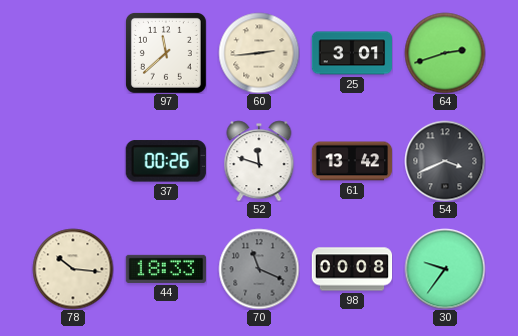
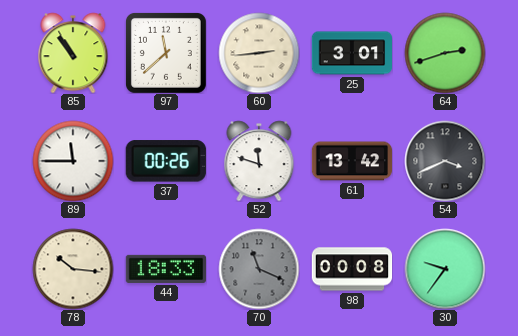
85: none -> 10:54
89: none -> 11:45
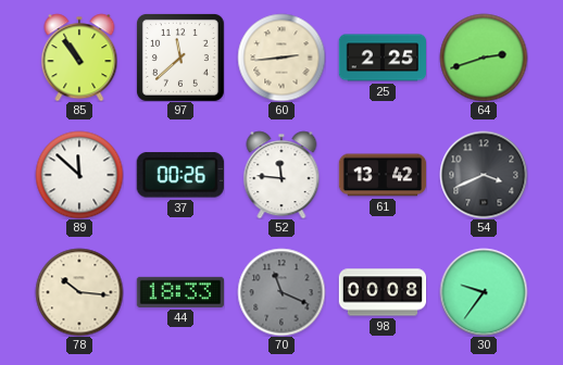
25: 3:01 -> 2:25
89: 11:45 -> 11:52
52: 11:48 -> 11:46
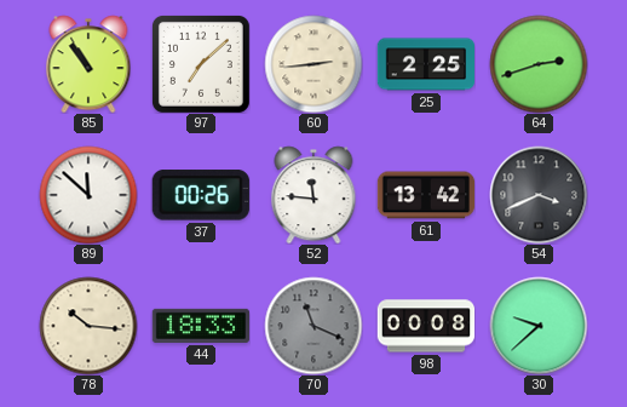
97: 11:38 -> 7:08
30: 9:36 -> 9:38
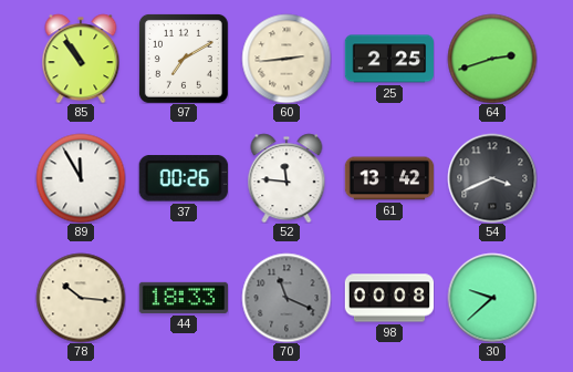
97: 7:08 -> 7:10
89: 11:52 -> 11:55
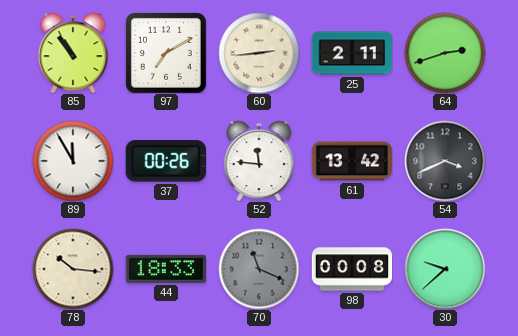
25: 2:25 -> 2:11
